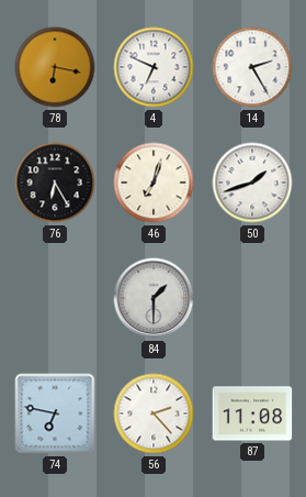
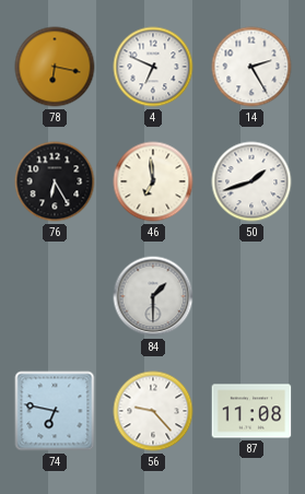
46: 7:03 -> 6:59
56: 2:23 -> 9:23
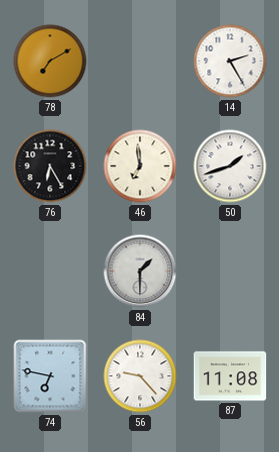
78: 6:17 -> 7:10
4: 6:49 -> none
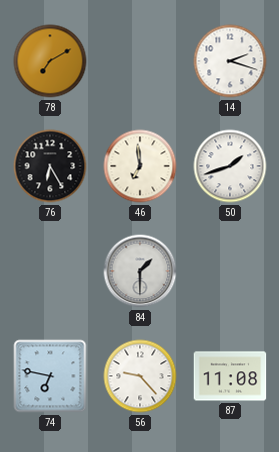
14: 2:25 -> 2:18
